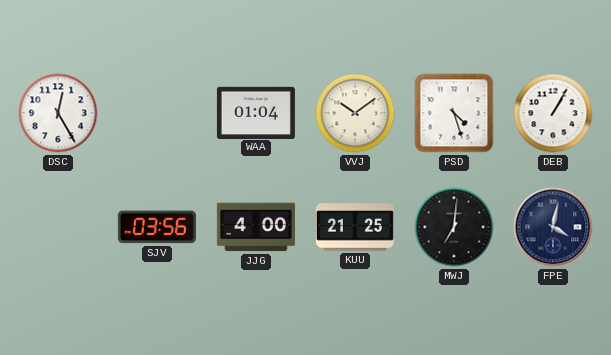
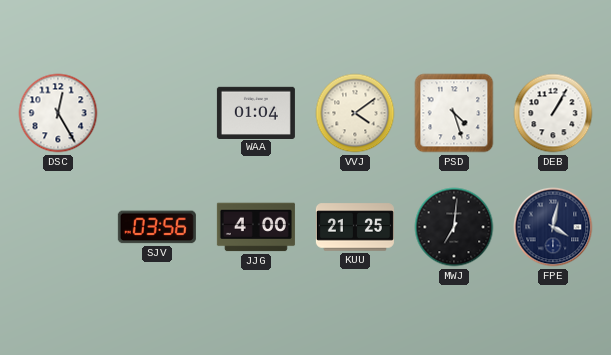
VVJ: 10:09 -> 4:09
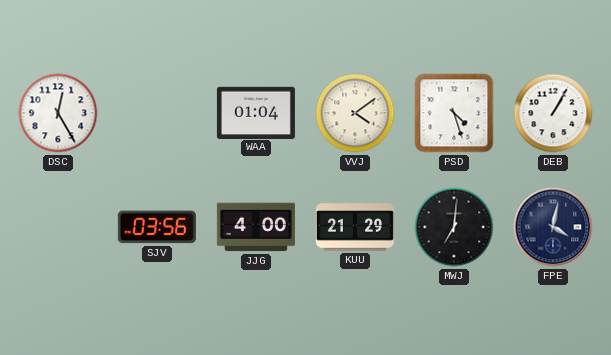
KUU: 21:25 -> 21:29
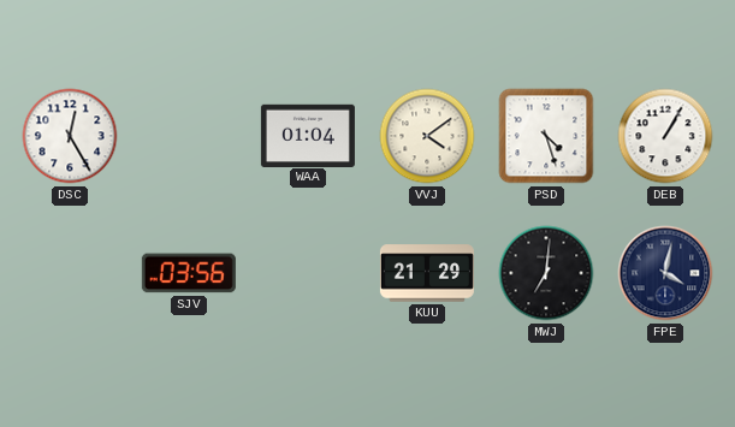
JJG: 4:00 -> none
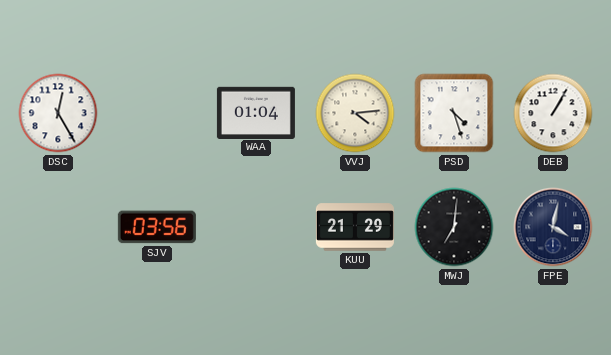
VVJ: 4:09 -> 4:14
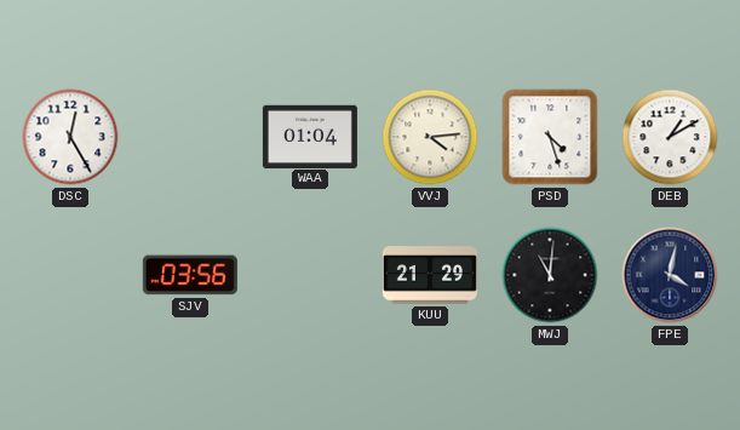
DEB: 1:05 -> 1:10
MWJ: 7:01 -> 11:01
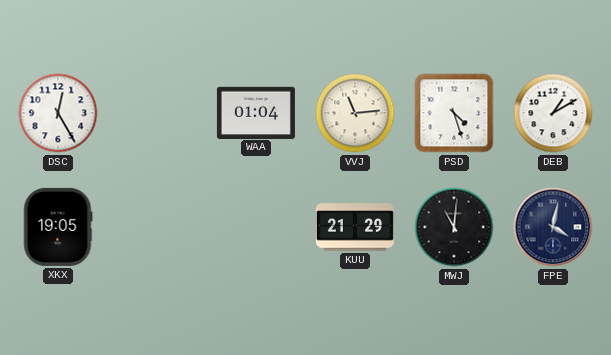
VVJ: 4:14 -> 11:14
XKX: none -> 19:05
SJV: 03:56 -> none
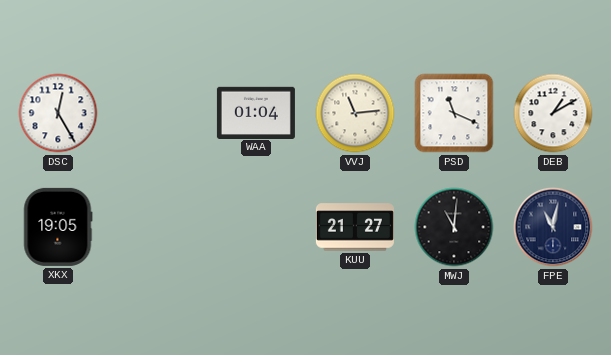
PSD: 4:27 -> 11:19
KUU: 21:29 -> 21:27
FPE: 4:02 -> 11:02
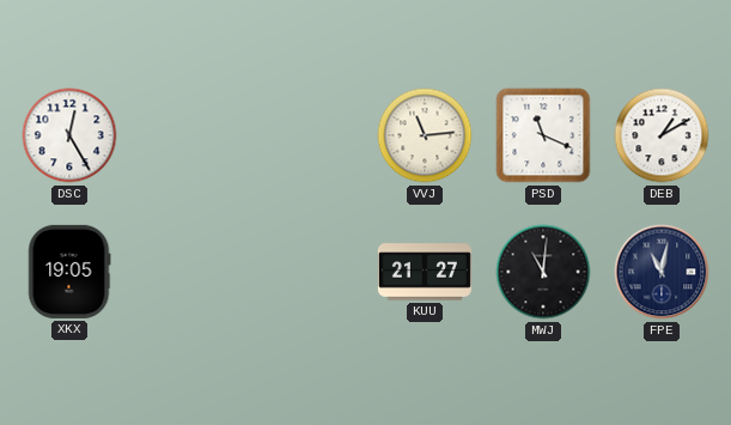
WAA: 01:04 -> none
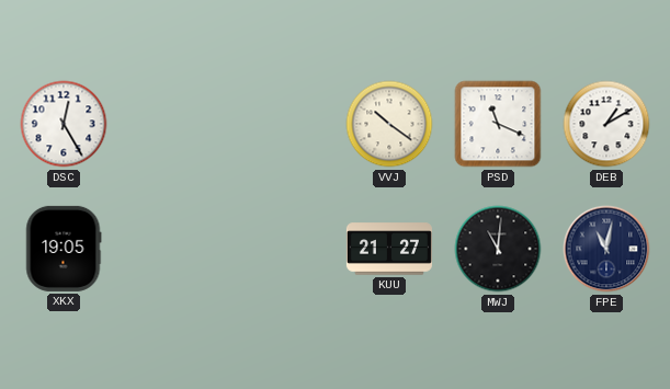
VVJ: 11:14 -> 10:21
